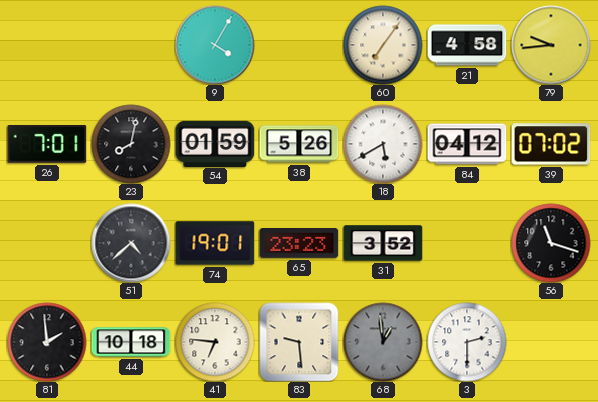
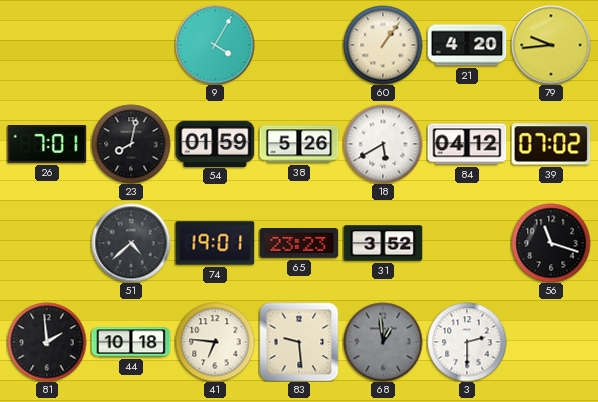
60: 7:06 -> 1:06
21: 4:58 -> 4:20
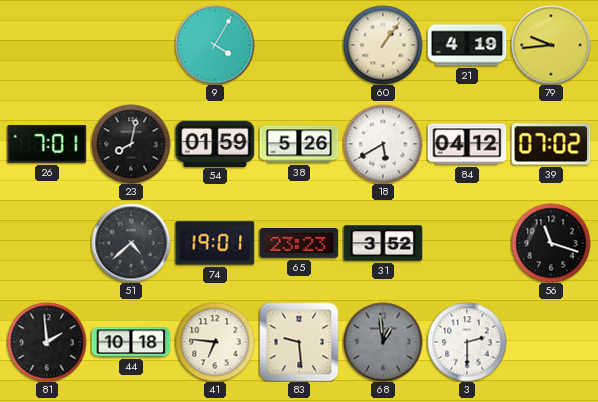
21: 4:20 -> 4:19
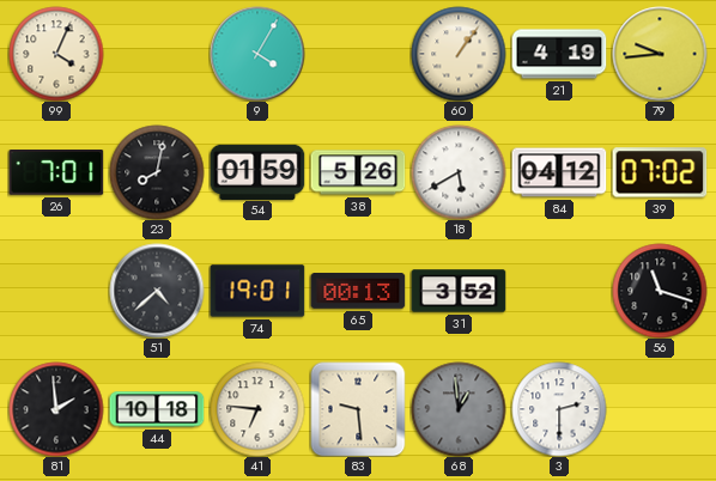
99: none -> 4:04
65: 23:23 -> 00:13
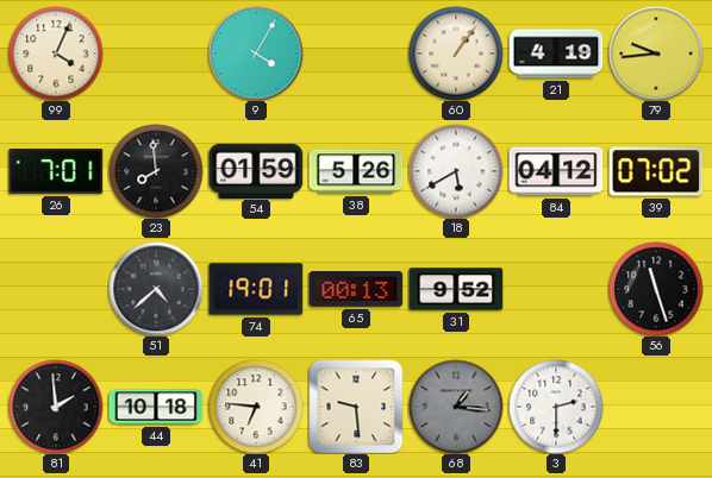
23: 8:02 -> 7:59
31: 3:52 -> 9:52
56: 11:18 -> 11:27
68: 12:59 -> 1:16
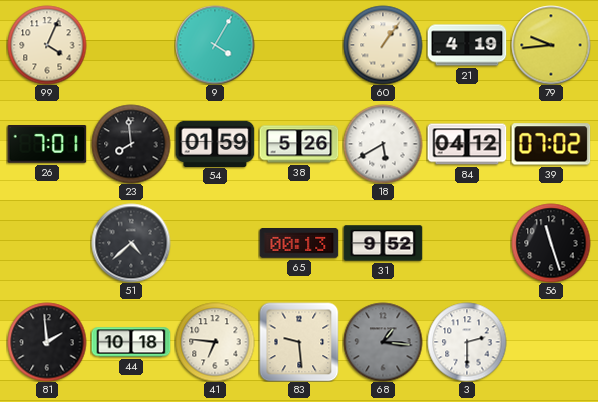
74: 19:01 -> none
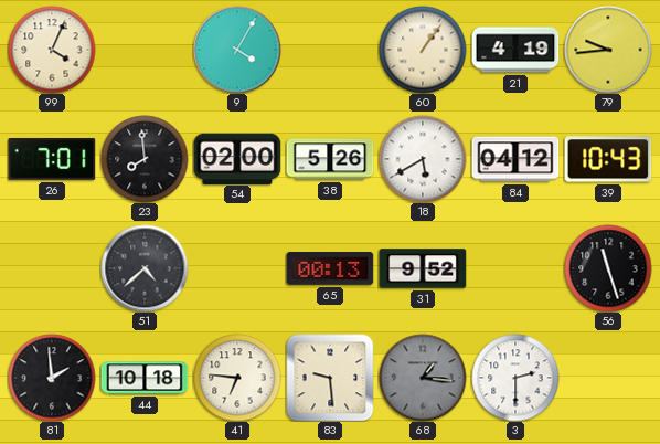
54: 01:59 -> 02:00
39: 07:02 -> 10:43
